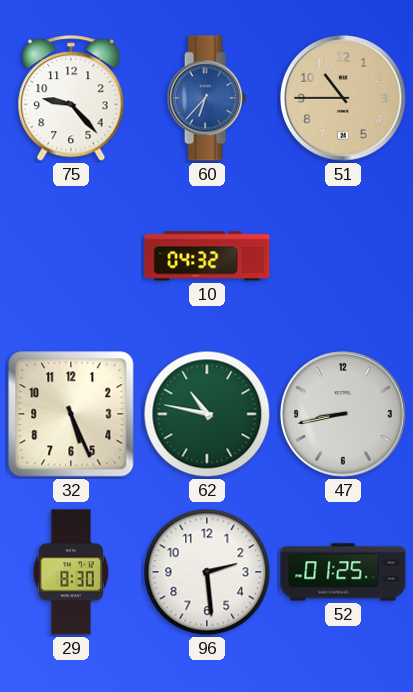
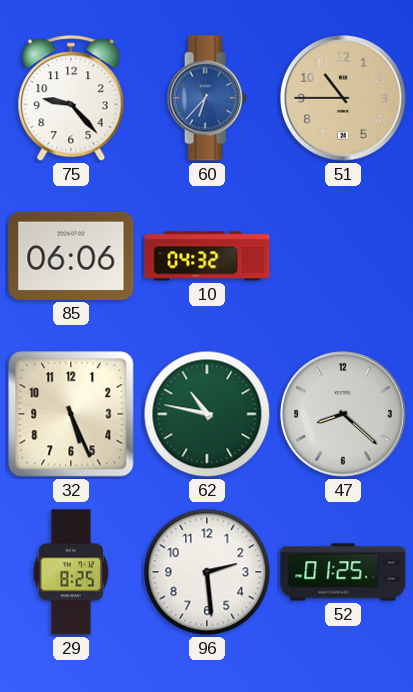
85: none -> 06:06
47: 8:43 -> 8:22
29: 8:30 -> 8:25
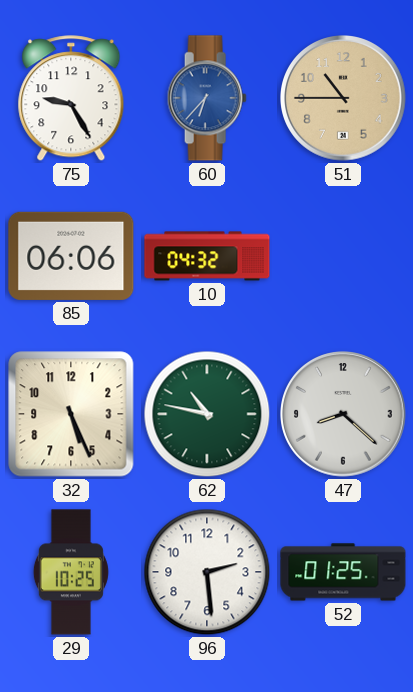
75: 9:23 -> 9:25
29: 8:25 -> 10:25
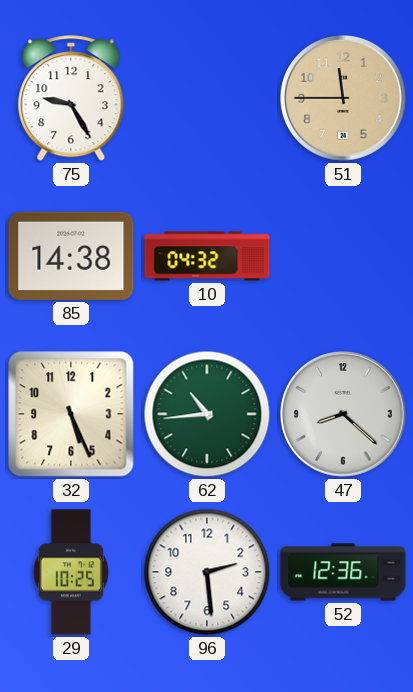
60: 6:37 -> none
51: 10:45 -> 11:45
85: 06:06 -> 14:38
62: 10:47 -> 10:44
52: 01:25 -> 12:36
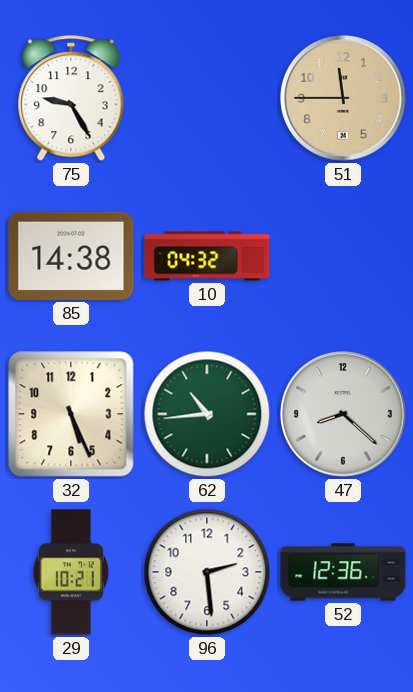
29: 10:25 -> 10:21
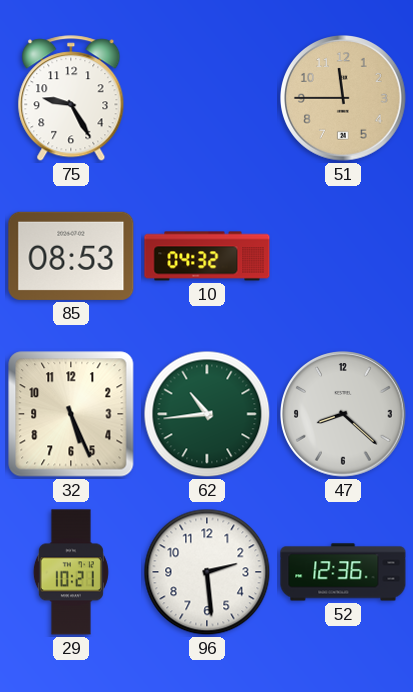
85: 14:38 -> 08:53
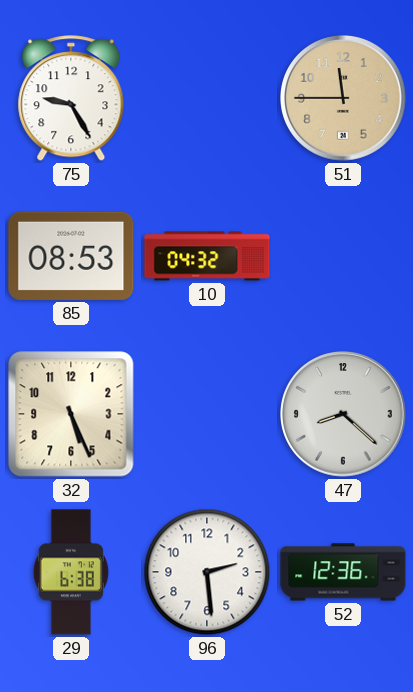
62: 10:44 -> none
29: 10:21 -> 6:38
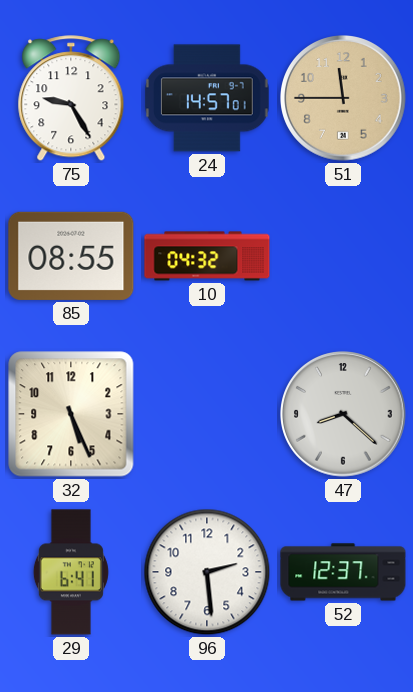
24: none -> 14:57
85: 08:53 -> 08:55
29: 6:38 -> 6:41
52: 12:36 -> 12:37
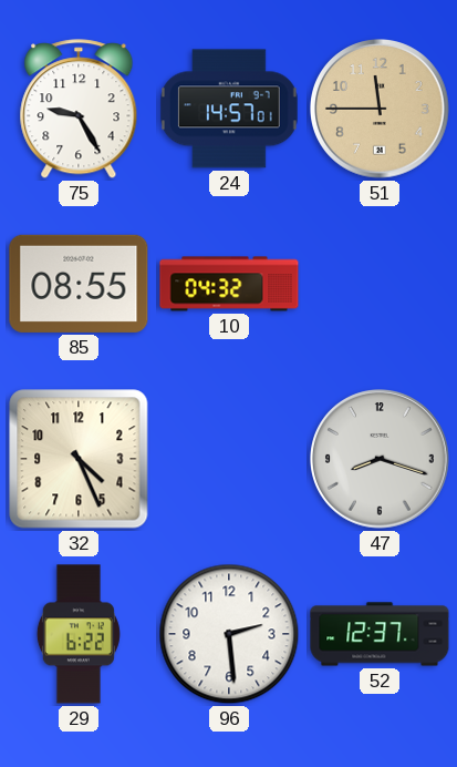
32: 5:26 -> 4:26
47: 8:22 -> 8:18
29: 6:41 -> 6:22
